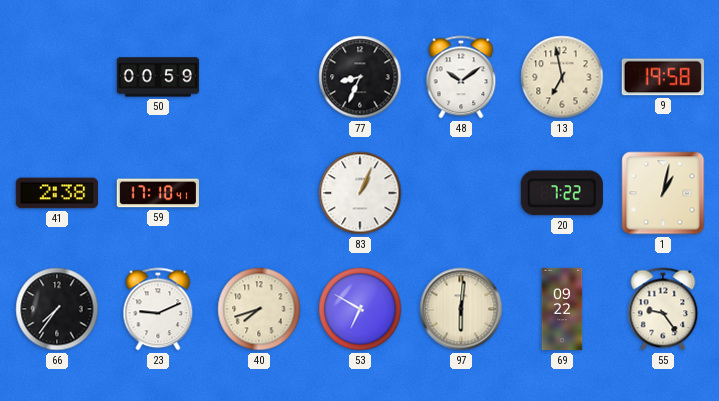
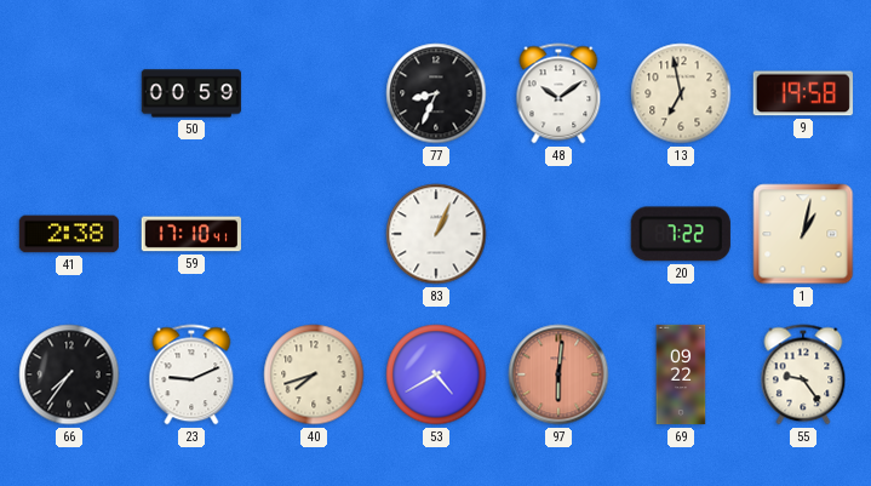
53: 6:50 -> 4:40
97 dial: cream -> salmon
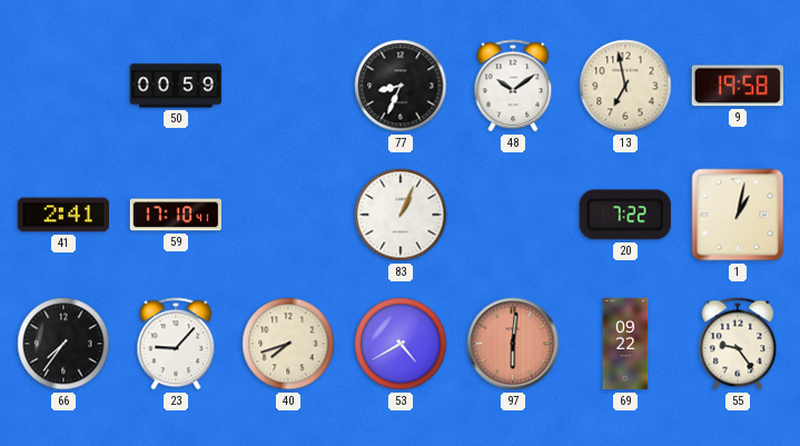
41: 2:38 -> 2:41
23: 9:11 -> 9:07
